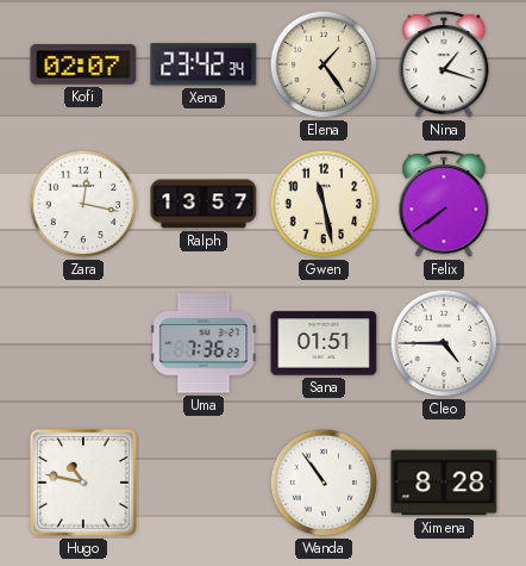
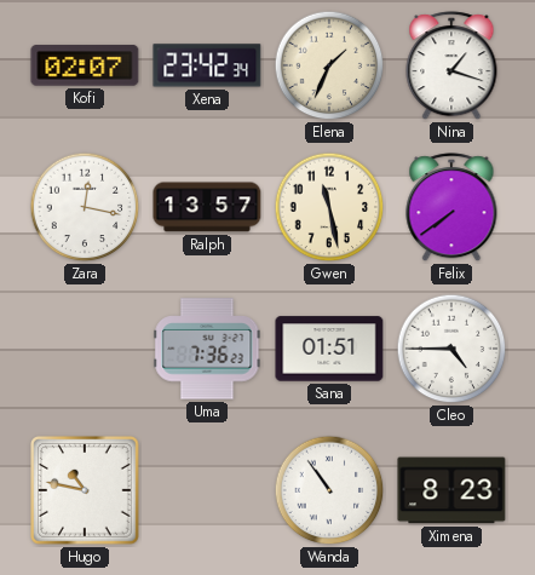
Elena: 1:24 -> 1:34
Ximena: 8:28 -> 8:23
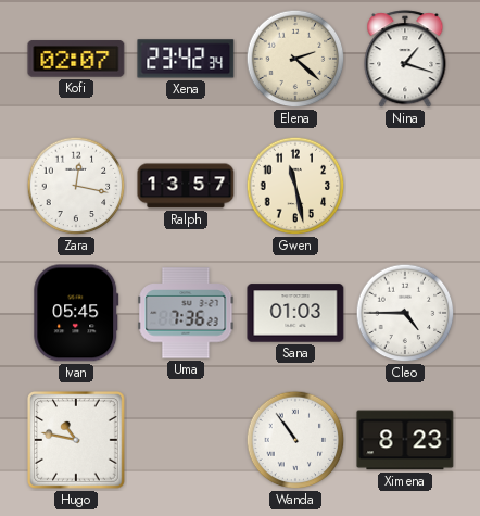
Elena: 1:34 -> 2:22
Felix: 7:39 -> none
Ivan: none -> 05:45
Sana: 01:51 -> 01:03
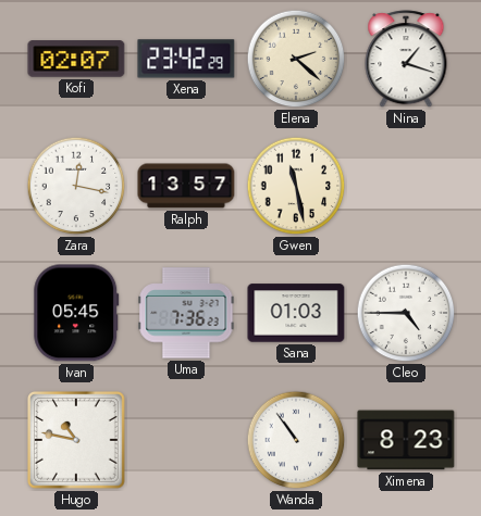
Xena: 23:42:34 -> 23:42:29
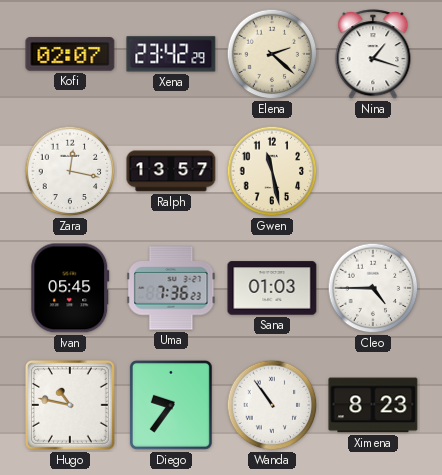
Diego: none -> 9:36
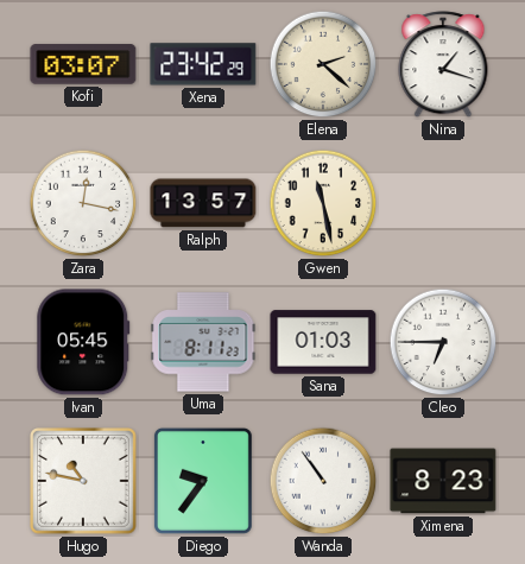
Kofi: 02:07 -> 03:07
Uma: 7:36 -> 8:11
Cleo: 4:45 -> 6:45
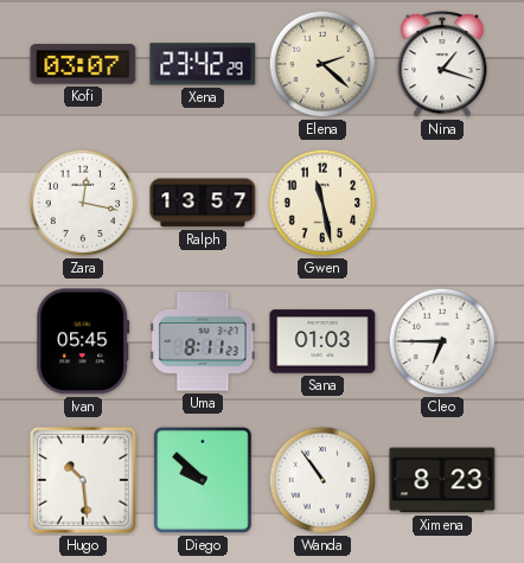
Hugo: 10:47 -> 10:29
Diego: 9:36 -> 9:52
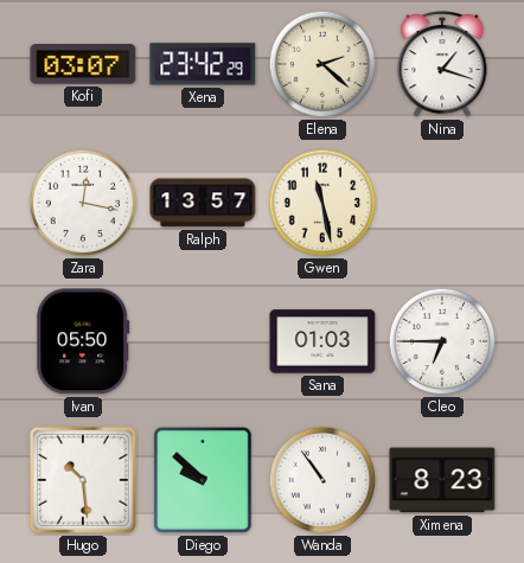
Ivan: 05:45 -> 05:50
Uma: 8:11 -> none
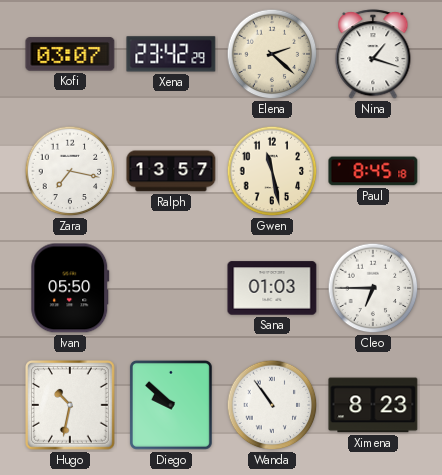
Zara: 12:17 -> 7:17
Paul: none -> 8:45
Hugo: 10:29 -> 10:32
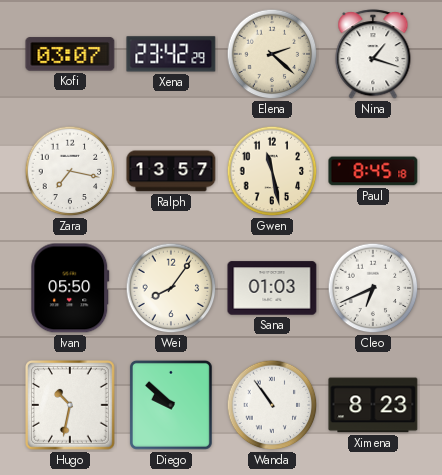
Wei: none -> 8:06
Cleo: 6:45 -> 6:41
